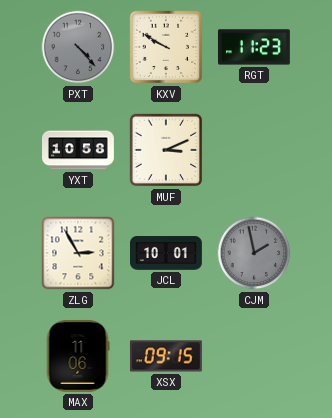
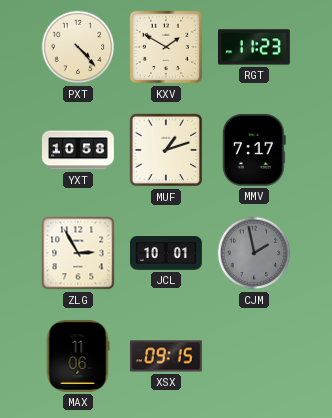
PXT dial: grey -> cream
KXV: 9:50 -> 1:50
MUF: 3:11 -> 1:12
MMV: none -> 7:17
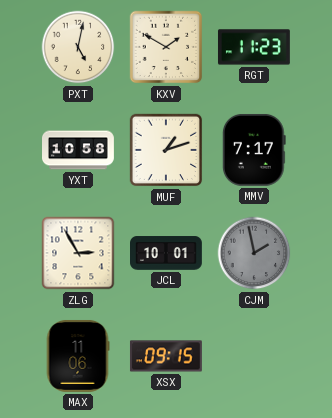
PXT: 4:23 -> 5:02
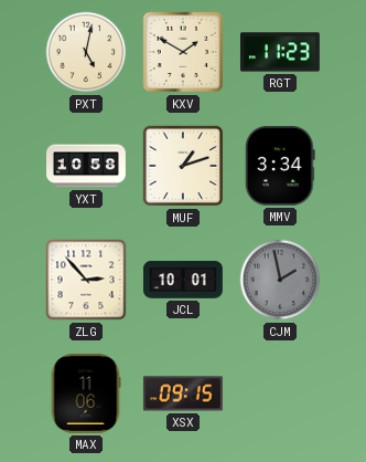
MMV: 7:17 -> 3:34
ZLG: 2:55 -> 2:53
